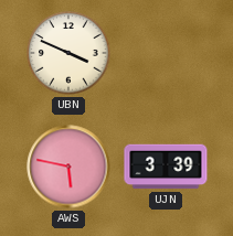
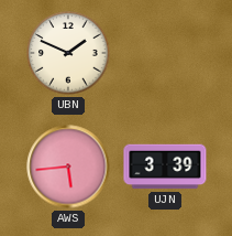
UBN: 3:49 -> 1:49
AWS: 5:47 -> 5:44
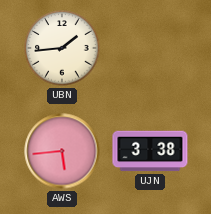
UBN: 1:49 -> 1:44
UJN: 3:39 -> 3:38
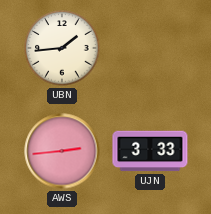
AWS: 5:44 -> 2:44
UJN: 3:38 -> 3:33
